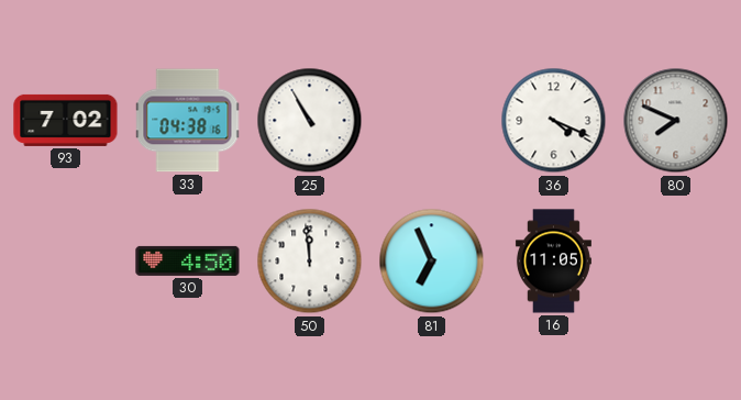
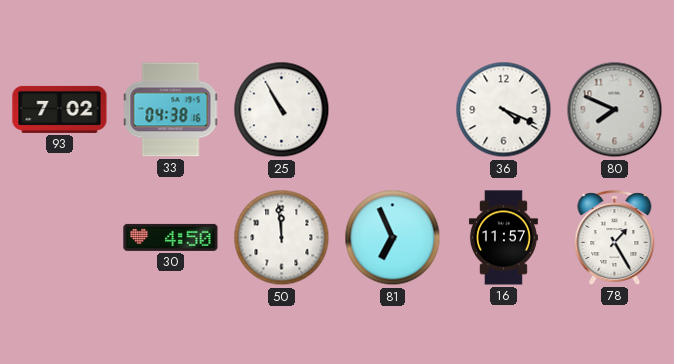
16: 11:05 -> 11:57
78: none -> 1:25
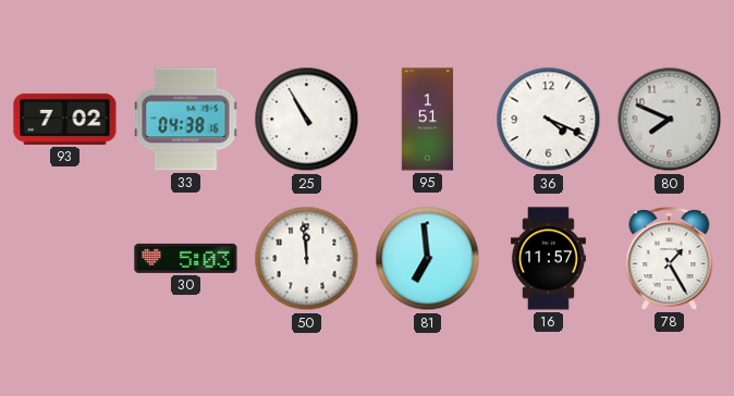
95: none -> 1:51
30: 4:50 -> 5:03
81: 6:56 -> 6:59
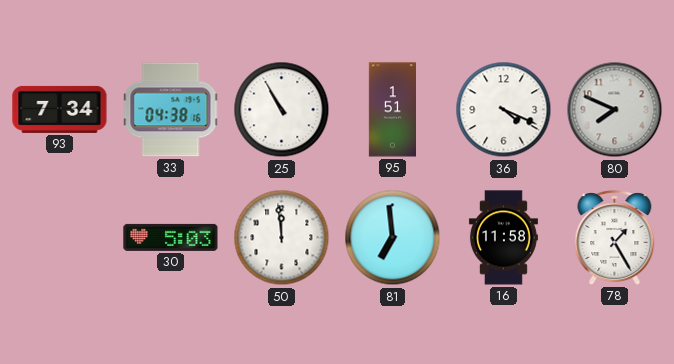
93: 7:02 -> 7:34
16: 11:57 -> 11:58
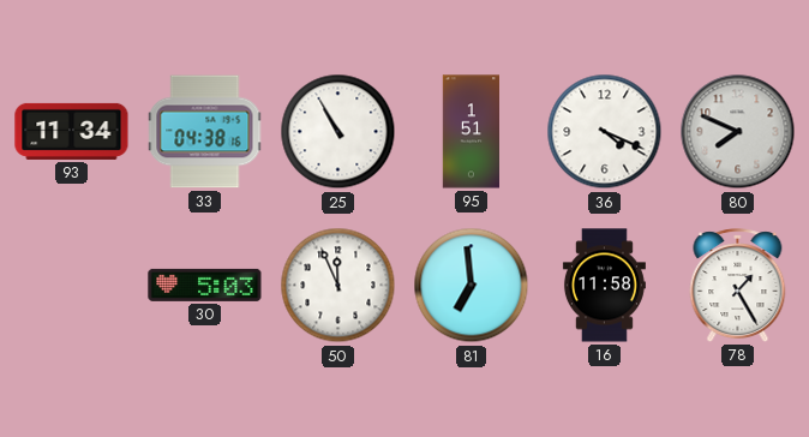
93: 7:34 -> 11:34
50: 11:59 -> 11:56
